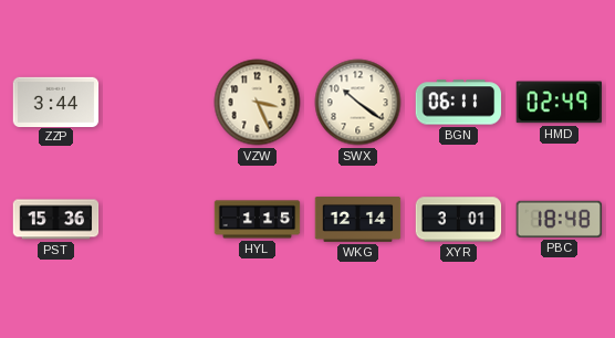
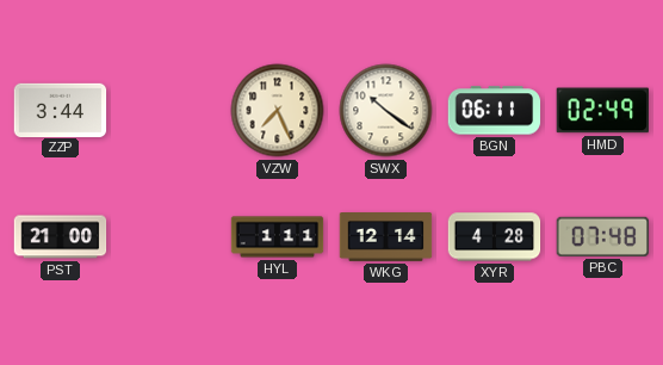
VZW: 3:26 -> 7:26
PST: 15:36 -> 21:00
HYL: 1:15 -> 1:11
XYR: 3:01 -> 4:28
PBC: 18:48 -> 07:48
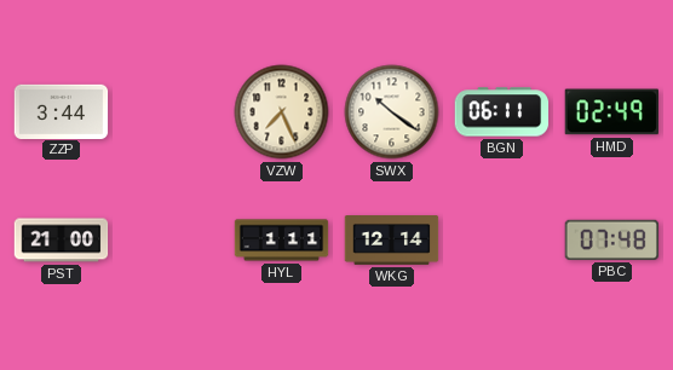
XYR: 4:28 -> none
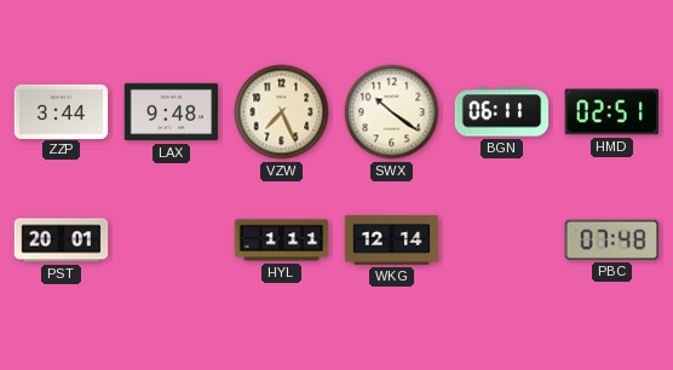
LAX: none -> 9:48
HMD: 02:49 -> 02:51
PST: 21:00 -> 20:01
